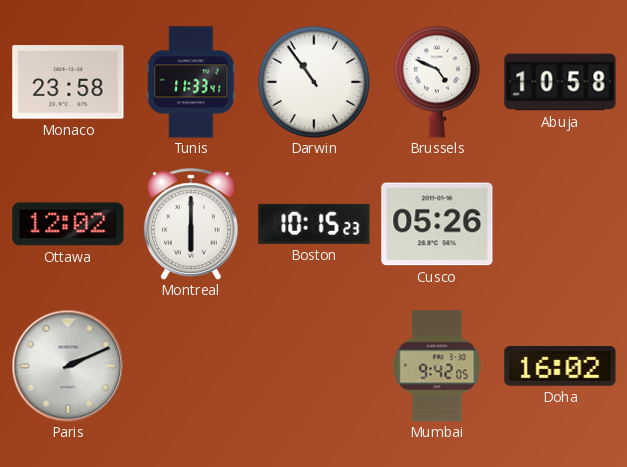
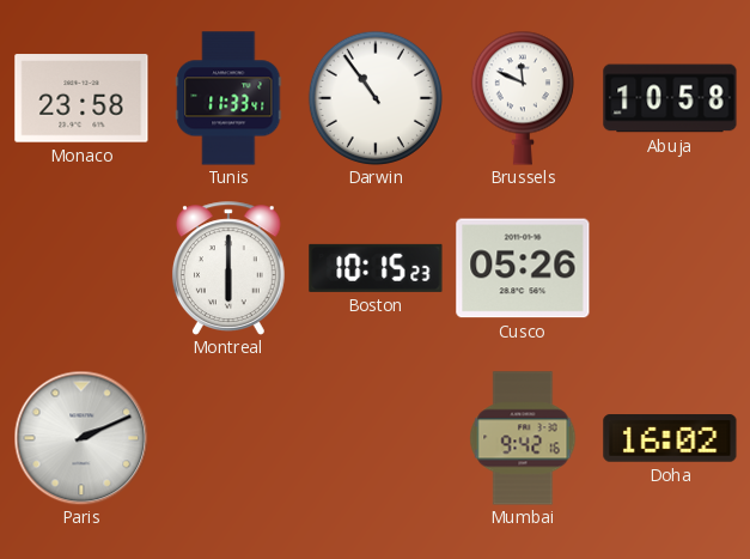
Brussels: 4:49 -> 11:49
Ottawa: 12:02 -> none
Mumbai: 9:42:05 -> 9:42:16
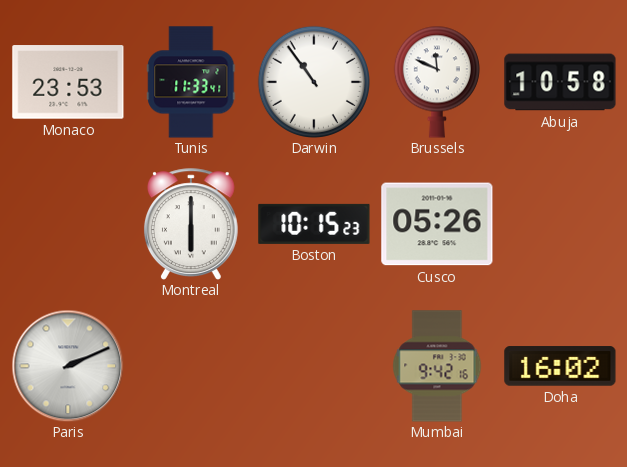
Monaco: 23:58 -> 23:53
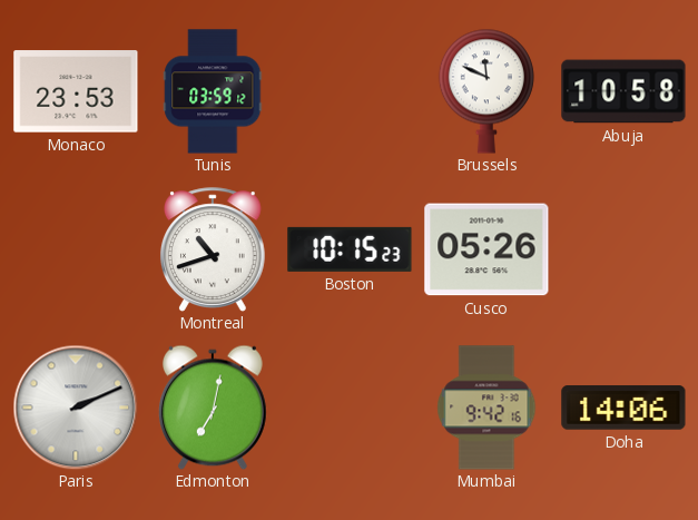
Tunis: 11:33 -> 03:59
Darwin: 10:54 -> none
Montreal: 6:00 -> 10:42
Edmonton: none -> 7:02
Doha: 16:02 -> 14:06
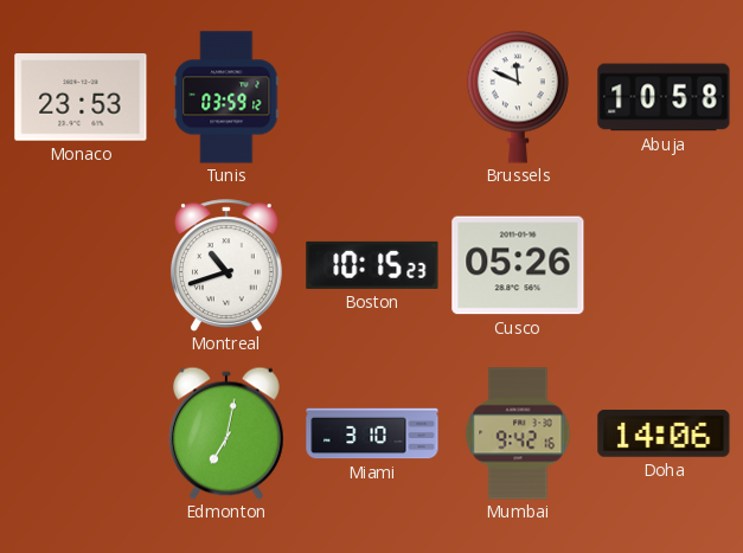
Paris: 2:11 -> none
Miami: none -> 3:10
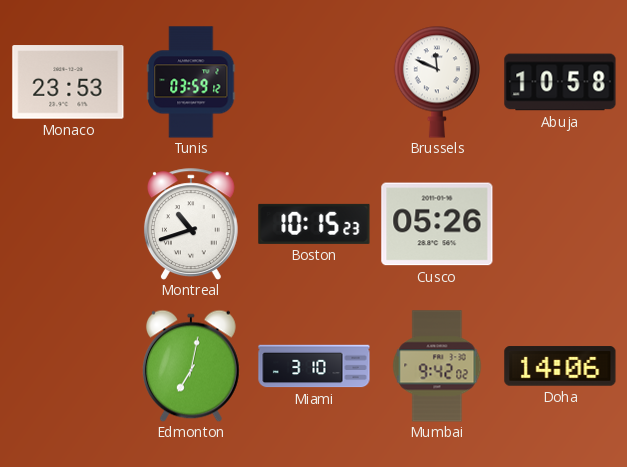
Mumbai: 9:42:16 -> 9:42:02
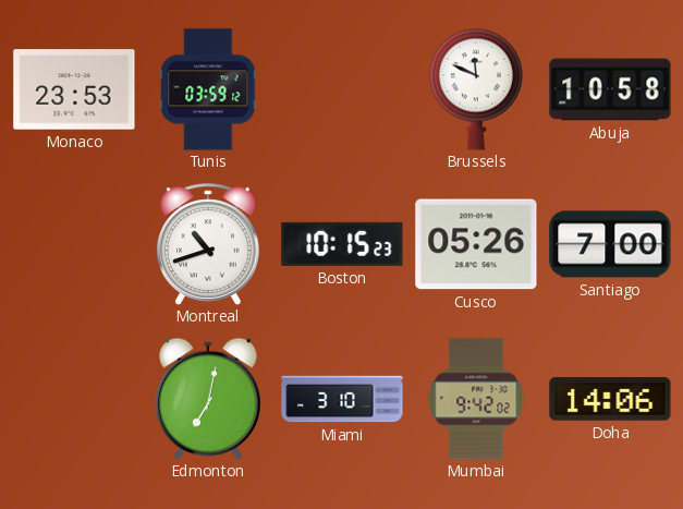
Santiago: none -> 7:00
